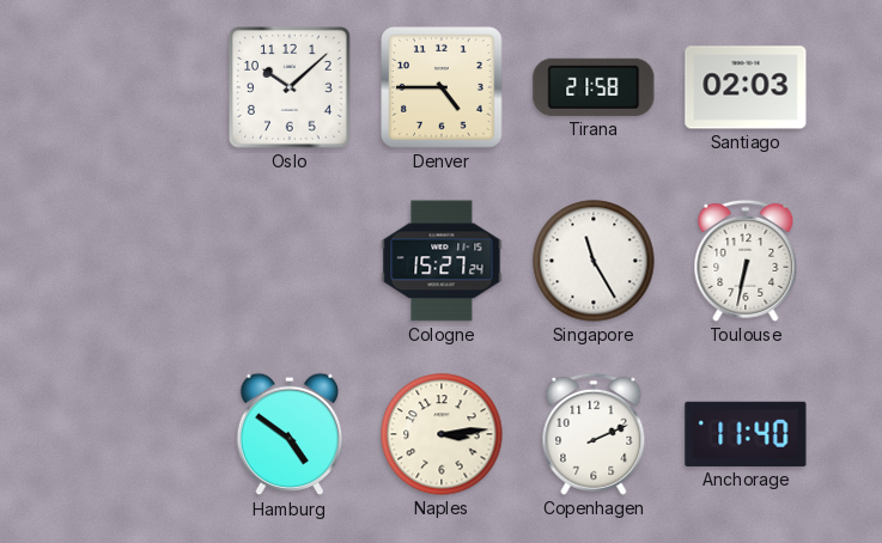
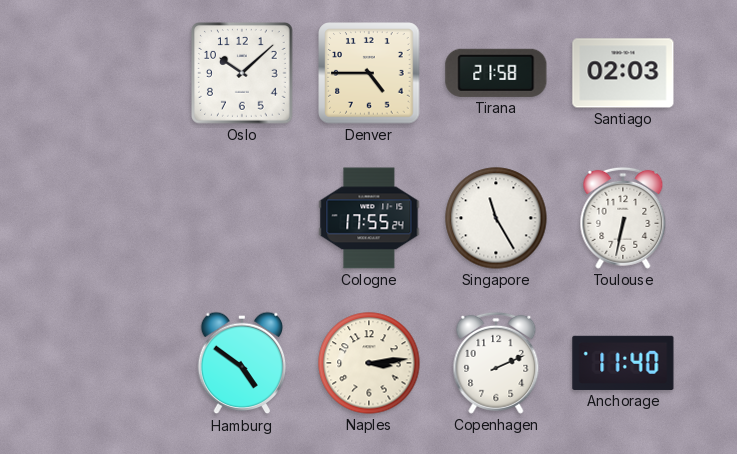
Cologne: 15:27 -> 17:55
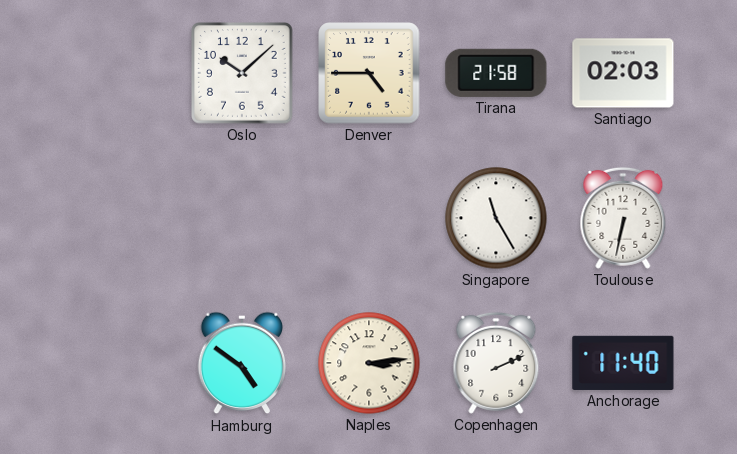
Cologne: 17:55 -> none
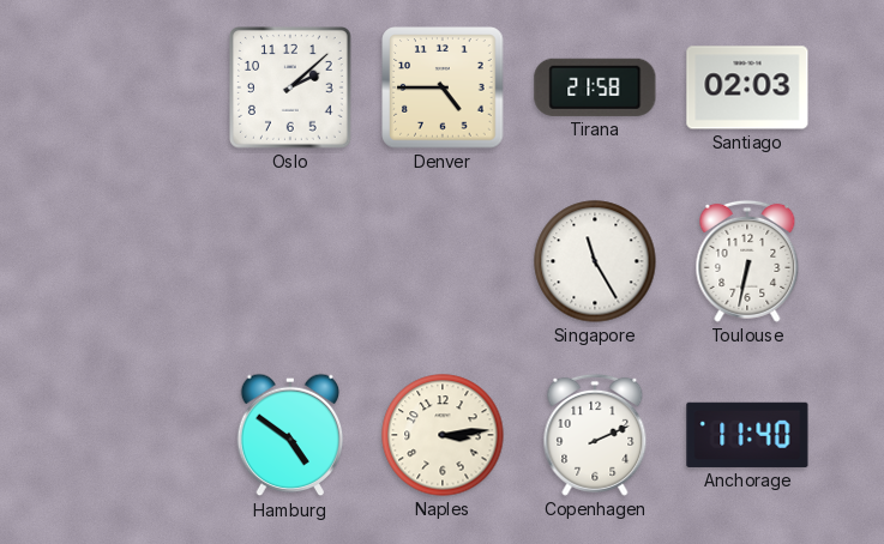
Oslo: 10:08 -> 2:08
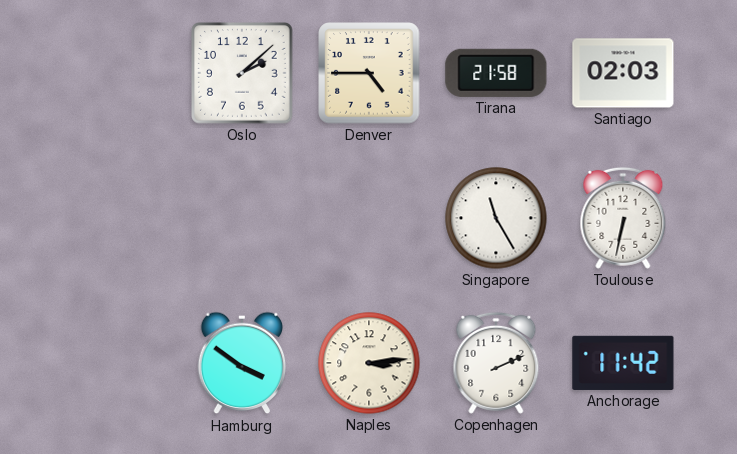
Hamburg: 4:51 -> 3:51
Anchorage: 11:40 -> 11:42
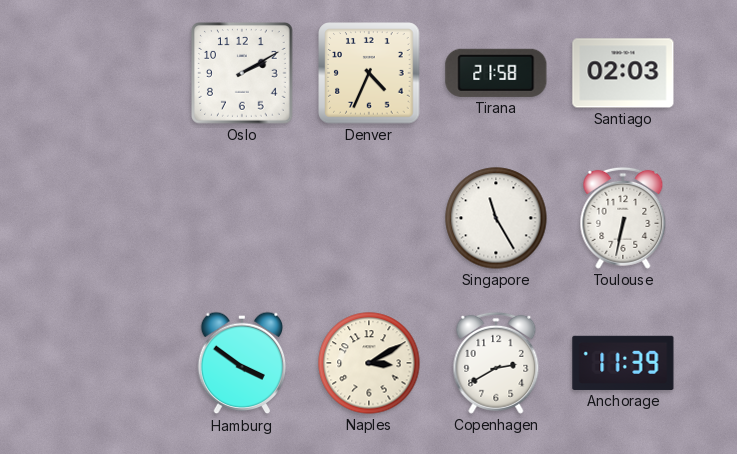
Oslo: 2:08 -> 2:10
Denver: 4:45 -> 4:34
Naples: 3:14 -> 3:10
Copenhagen: 2:11 -> 2:40
Anchorage: 11:42 -> 11:39
